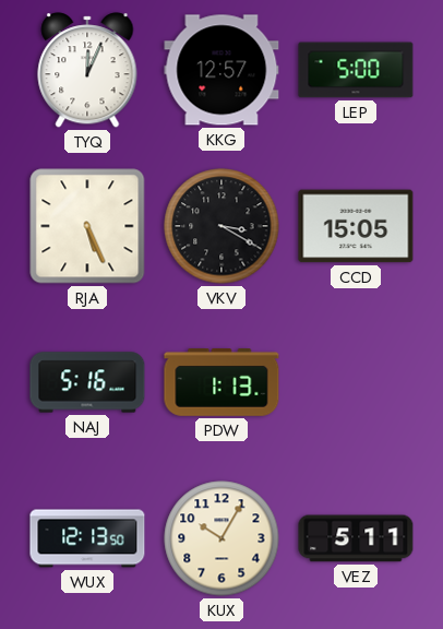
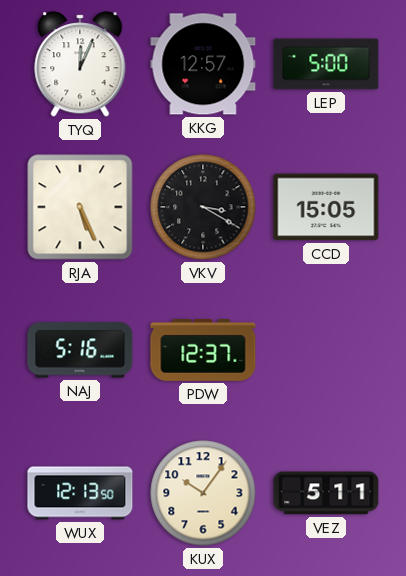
PDW: 1:13 -> 12:37
KUX: 10:05 -> 10:06
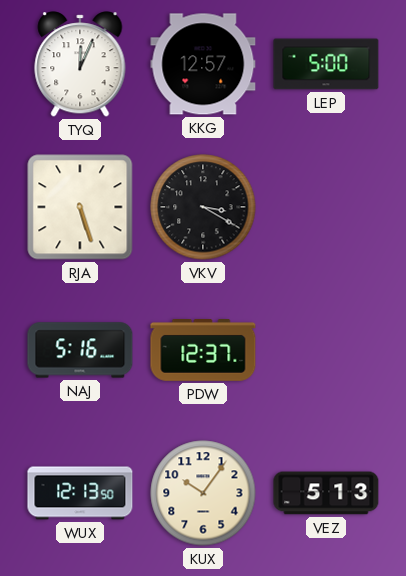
RJA: 5:26 -> 5:27
CCD: 15:05 -> none
VEZ: 5:11 -> 5:13
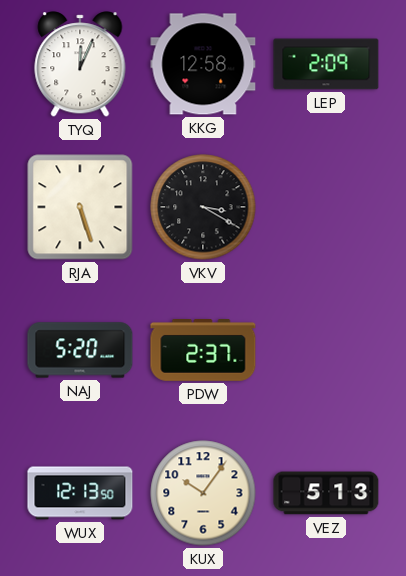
KKG: 12:57 -> 12:58
LEP: 5:00 -> 2:09
NAJ: 5:16 -> 5:20
PDW: 12:37 -> 2:37
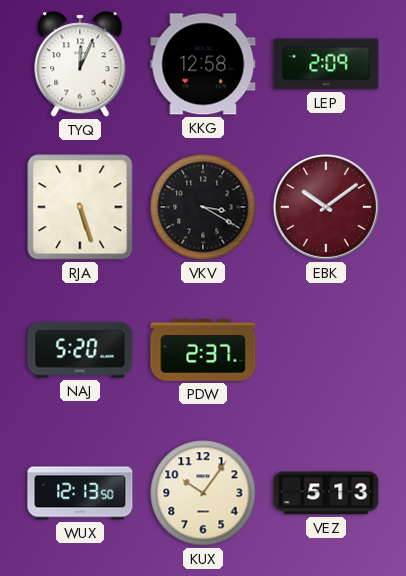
EBK: none -> 10:09
